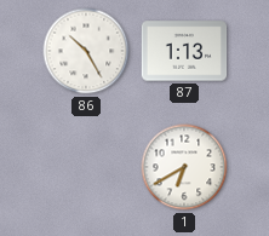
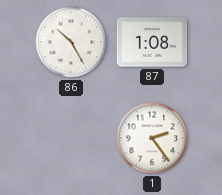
87: 1:13 -> 1:08
1: 6:40 -> 2:24
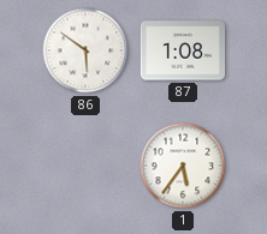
86: 10:25 -> 5:51
1: 2:24 -> 5:36
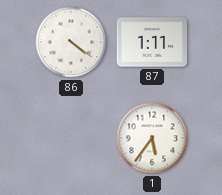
86: 5:51 -> 4:21
87: 1:08 -> 1:11
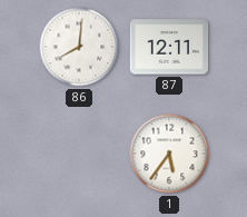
86: 4:21 -> 8:01
87: 1:11 -> 12:11
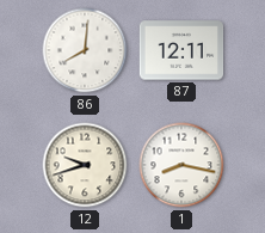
12: none -> 9:42
1: 5:36 -> 8:17
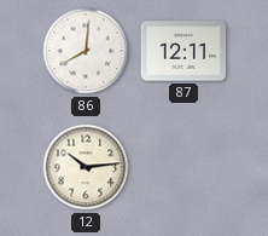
12: 9:42 -> 10:14
1: 8:17 -> none
